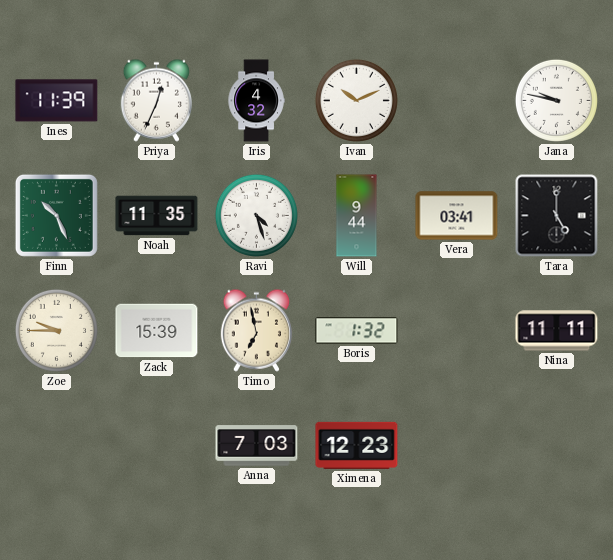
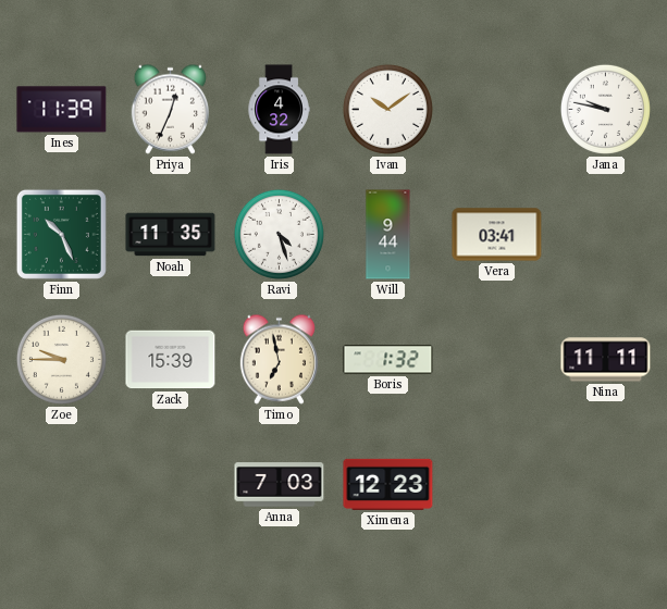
Ivan: 10:11 -> 10:09
Tara: 5:00 -> none
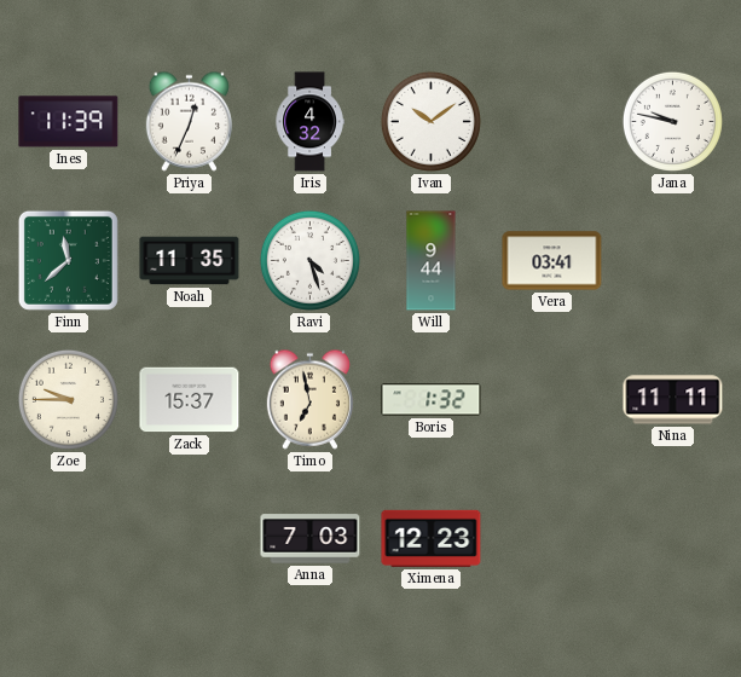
Finn: 10:26 -> 11:38
Zack: 15:39 -> 15:37
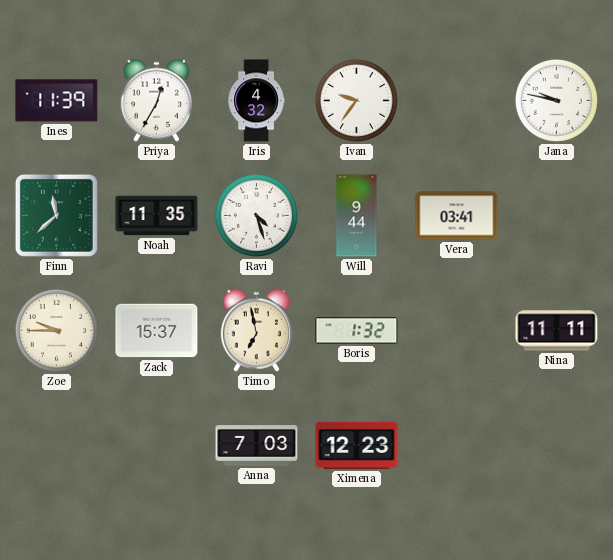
Priya: 12:34 -> 12:35
Ivan: 10:09 -> 9:36
